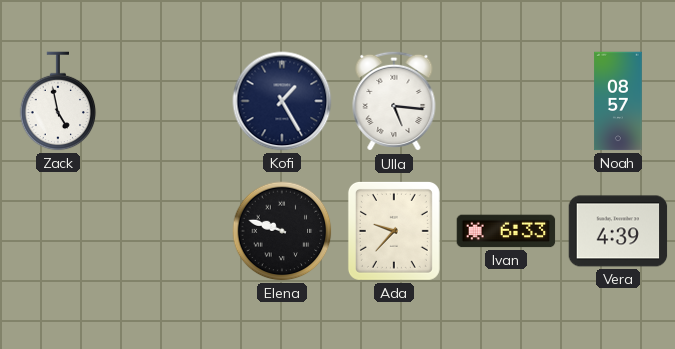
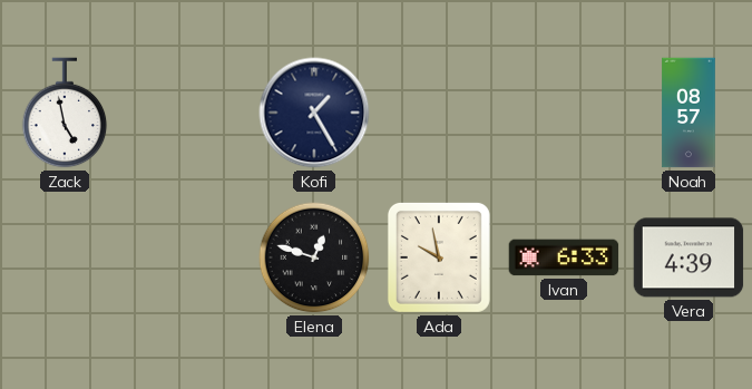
Ulla: 5:16 -> none
Elena: 9:48 -> 12:48
Ada: 9:37 -> 9:58
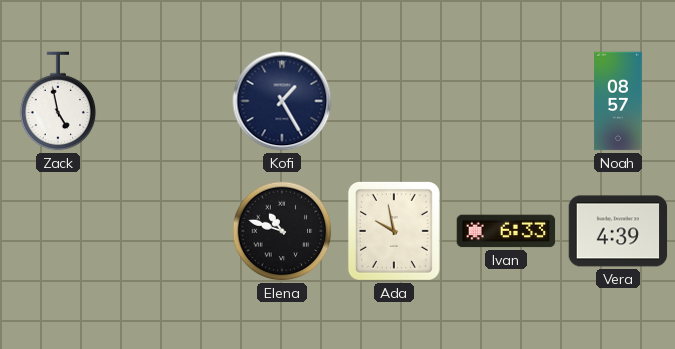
Elena: 12:48 -> 10:48
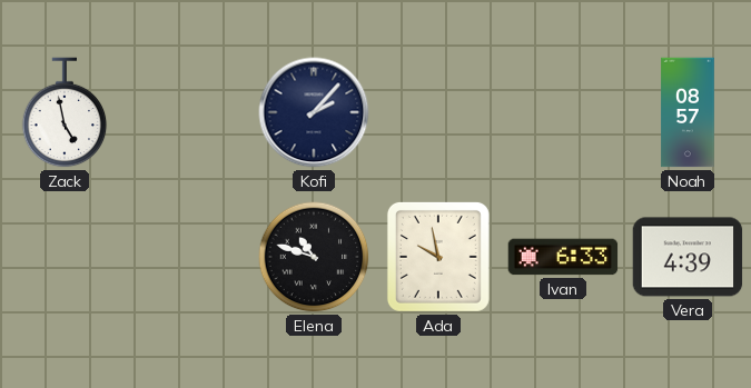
Kofi: 1:25 -> 2:07
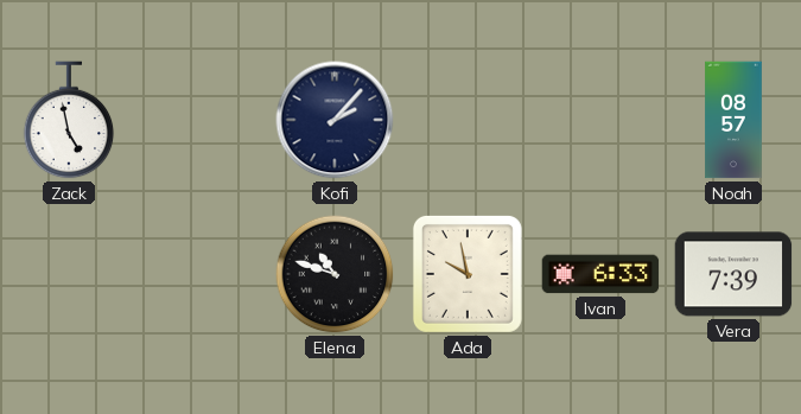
Vera: 4:39 -> 7:39
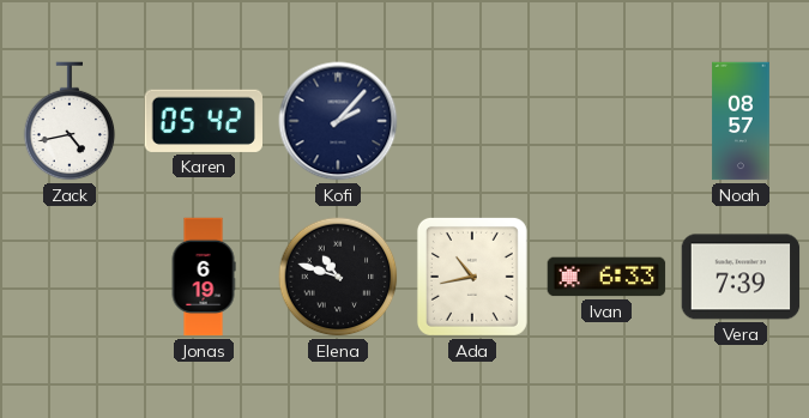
Zack: 4:58 -> 4:43
Karen: none -> 05:42
Jonas: none -> 6:19
Ada: 9:58 -> 10:43
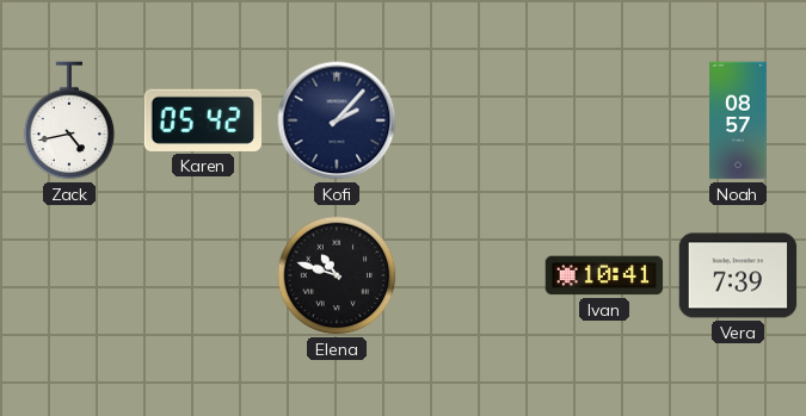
Jonas: 6:19 -> none
Ada: 10:43 -> none
Ivan: 6:33 -> 10:41
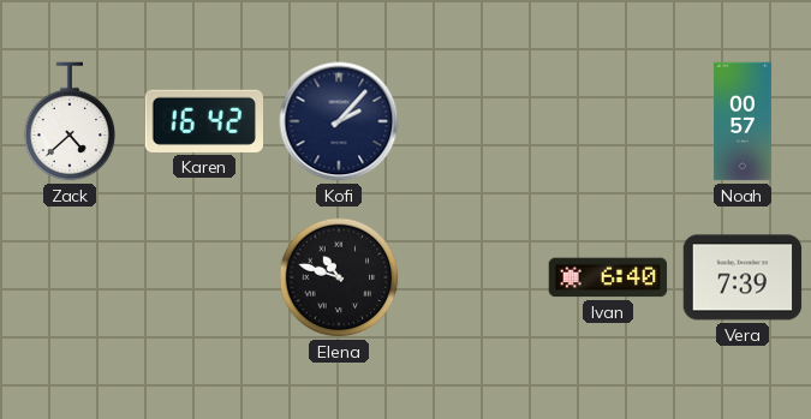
Zack: 4:43 -> 4:38
Karen: 05:42 -> 16:42
Noah: 08:57 -> 00:57
Ivan: 10:41 -> 6:40
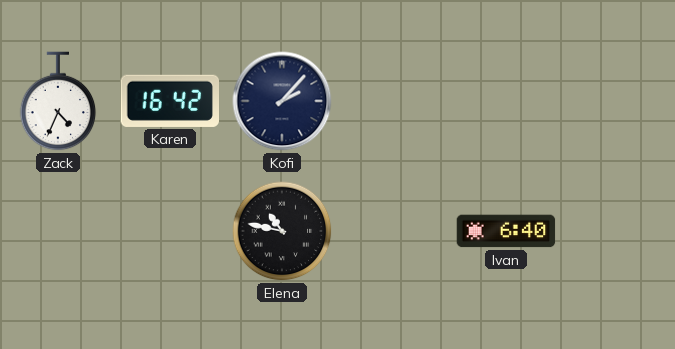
Zack: 4:38 -> 4:34
Noah: 00:57 -> none
Elena: 10:48 -> 10:47
Vera: 7:39 -> none
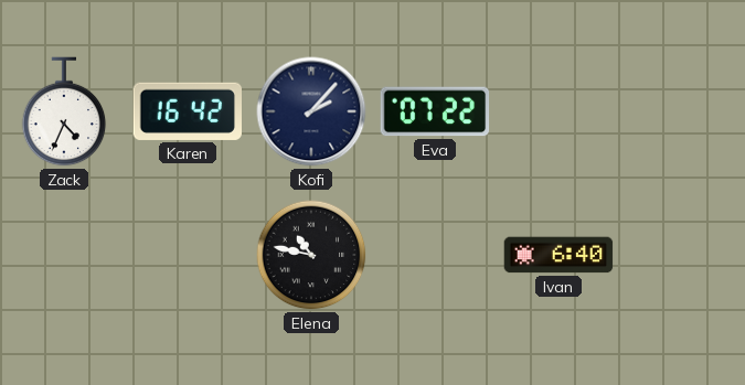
Eva: none -> 07:22
